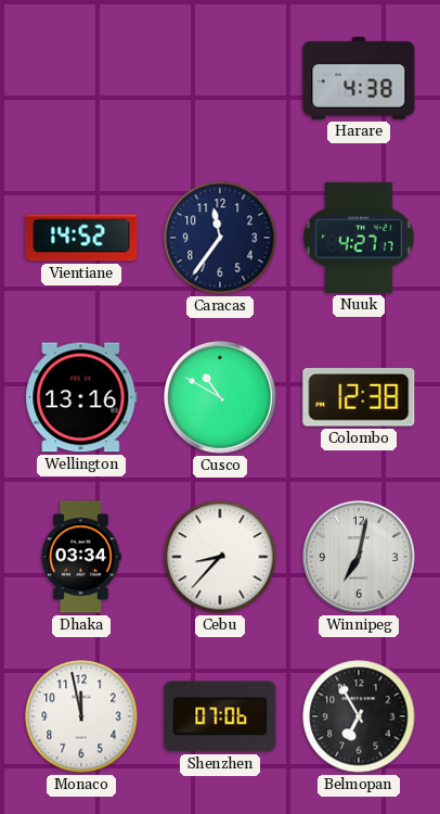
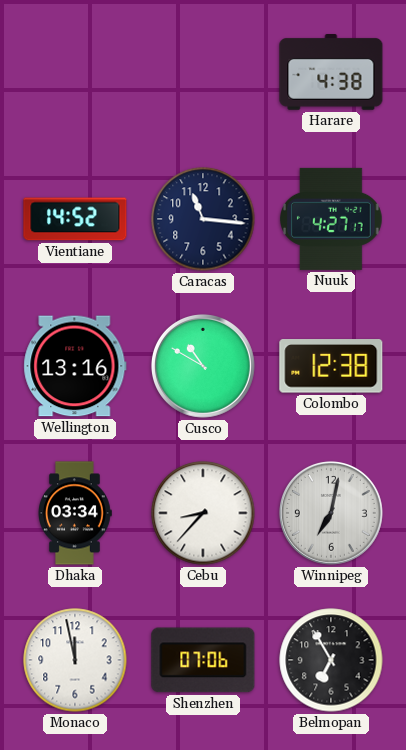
Caracas: 11:36 -> 11:16
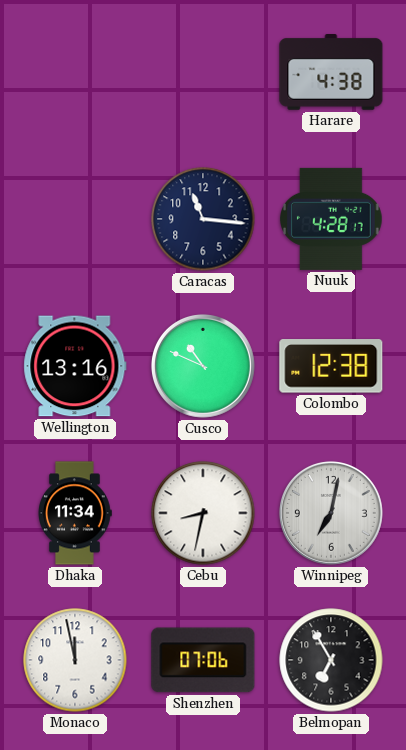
Vientiane: 14:52 -> none
Nuuk: 4:27 -> 4:28
Cusco: 10:50 -> 10:49
Dhaka: 03:34 -> 11:34
Cebu: 8:37 -> 8:32
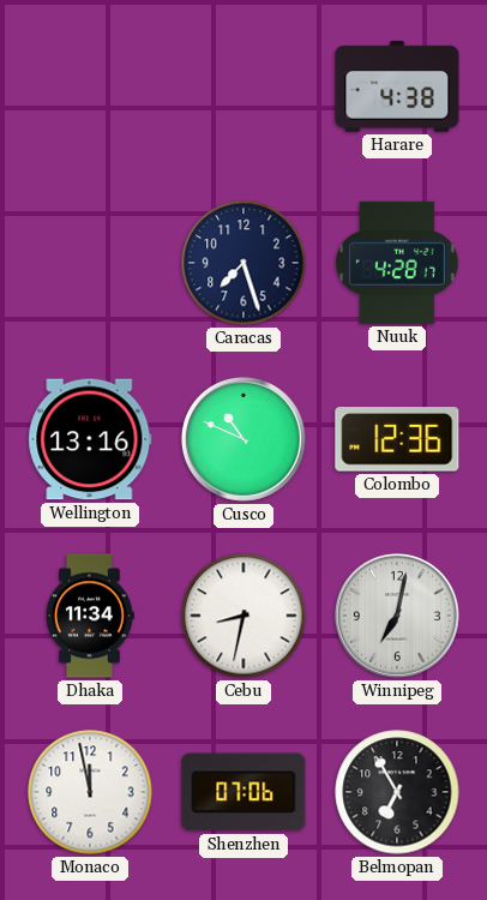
Caracas: 11:16 -> 7:27
Colombo: 12:38 -> 12:36
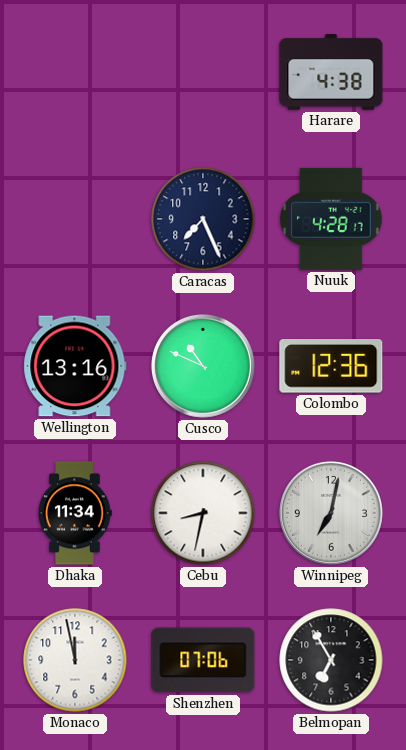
Caracas: 7:27 -> 7:26
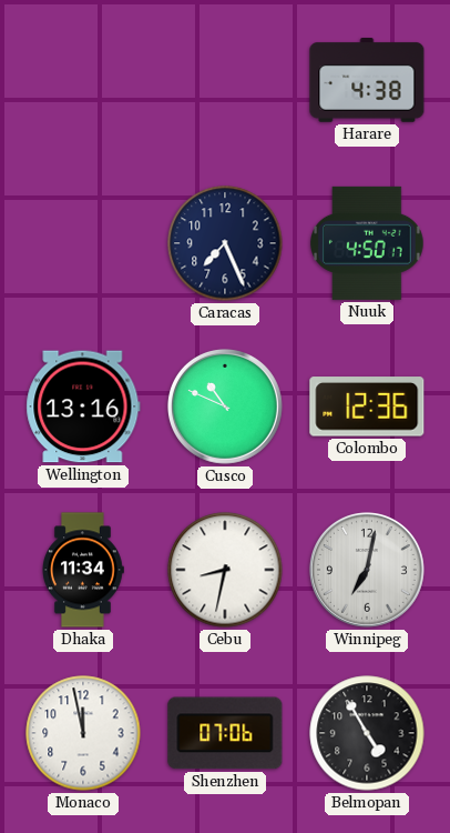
Nuuk: 4:28 -> 4:50
Belmopan: 6:55 -> 4:55
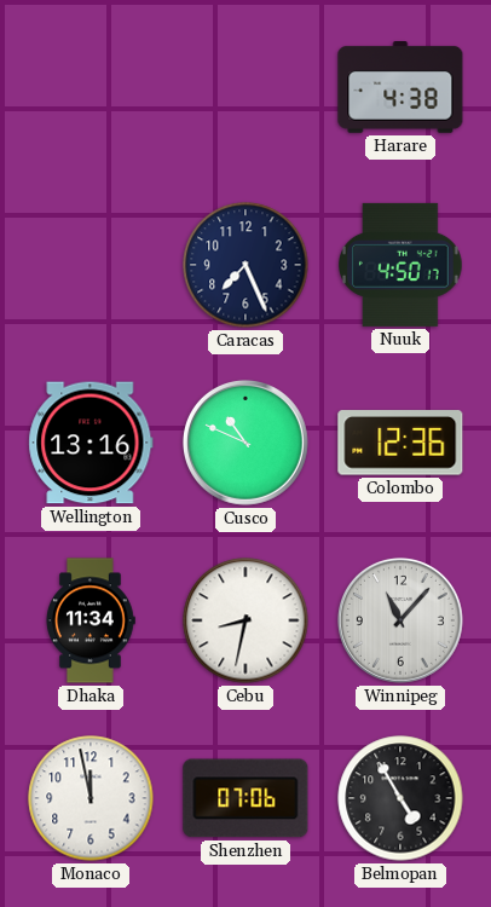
Winnipeg: 7:02 -> 11:07
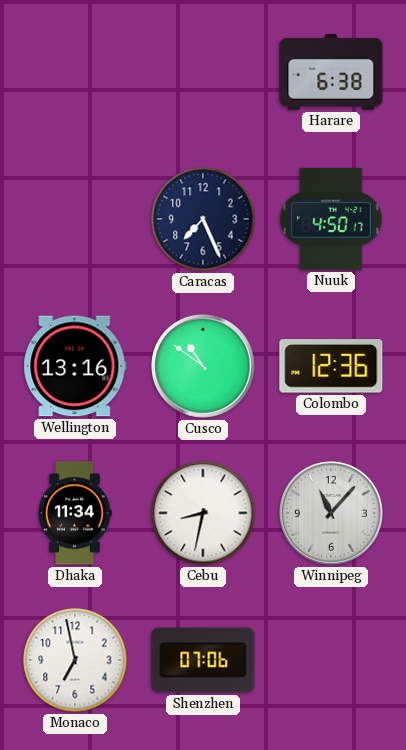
Harare: 4:38 -> 6:38
Cusco: 10:49 -> 10:51
Monaco: 11:58 -> 6:58
Belmopan: 4:55 -> none
